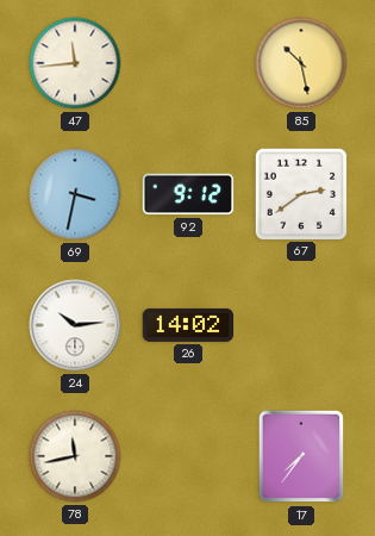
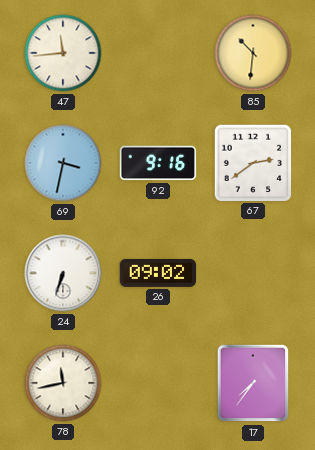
85: 10:28 -> 10:31
92: 9:12 -> 9:16
24: 10:14 -> 6:33
26: 14:02 -> 09:02
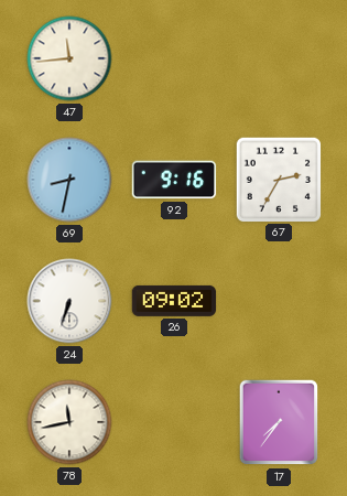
85: 10:31 -> none
69: 3:32 -> 8:32
67: 2:39 -> 2:35
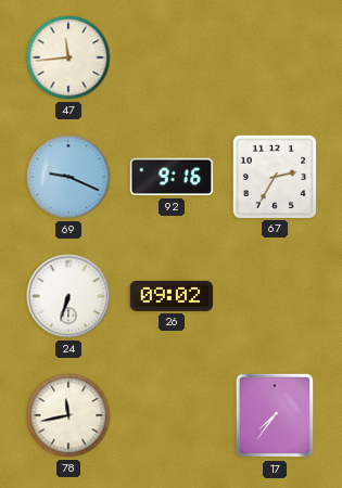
69: 8:32 -> 9:19
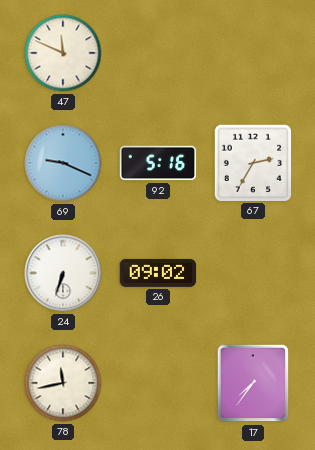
47: 11:44 -> 11:49
92: 9:16 -> 5:16
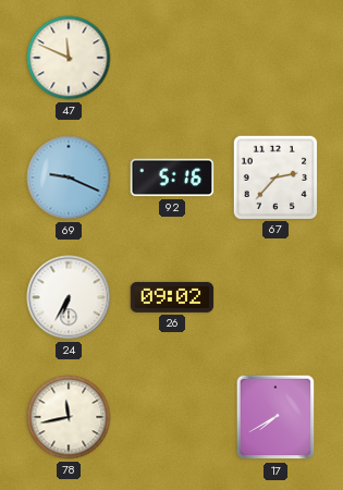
67: 2:35 -> 2:37
24: 6:33 -> 6:35
17: 7:36 -> 7:40
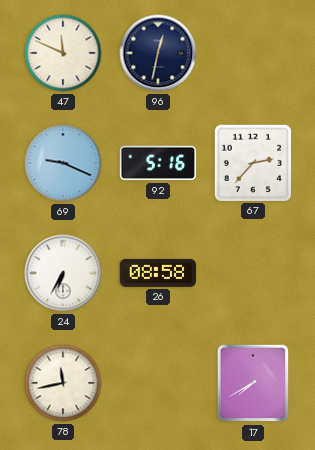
96: none -> 12:32
26: 09:02 -> 08:58
